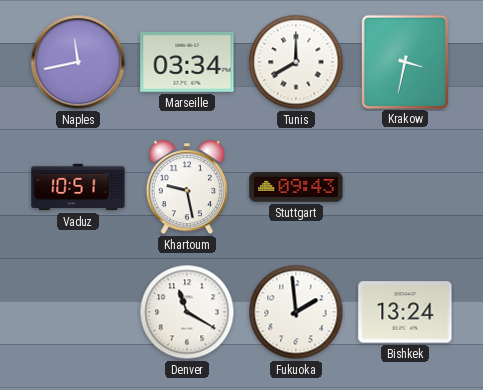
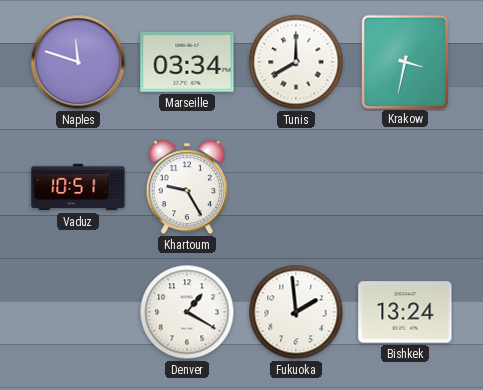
Naples: 11:43 -> 11:48
Khartoum: 9:28 -> 9:25
Stuttgart: 09:43 -> none
Denver: 11:20 -> 1:20
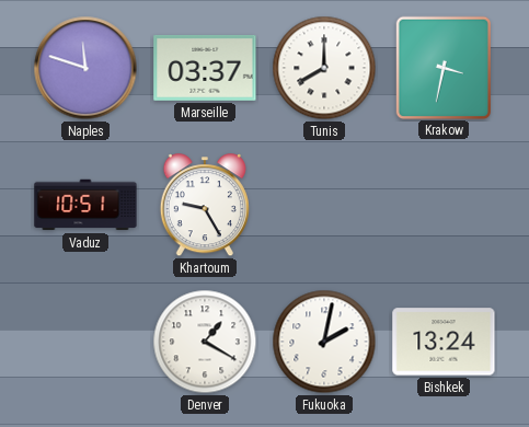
Marseille: 03:34 -> 03:37
Fukuoka: 1:59 -> 2:02
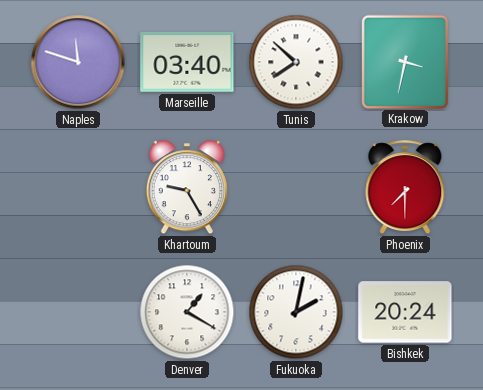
Marseille: 03:37 -> 03:40
Tunis: 8:00 -> 7:52
Vaduz: 10:51 -> none
Phoenix: none -> 7:30
Bishkek: 13:24 -> 20:24
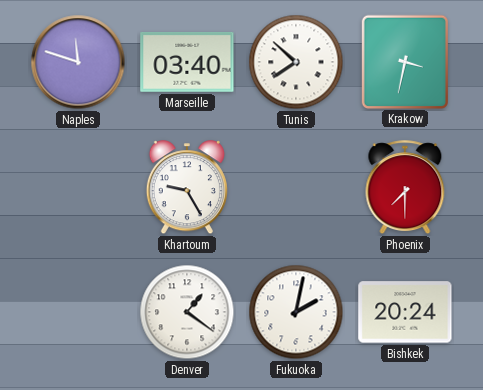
Denver: 1:20 -> 1:21
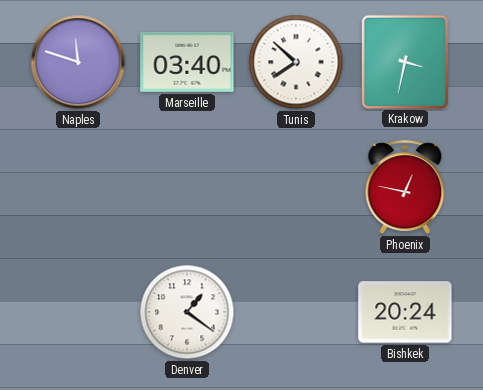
Khartoum: 9:25 -> none
Phoenix: 7:30 -> 12:47
Fukuoka: 2:02 -> none
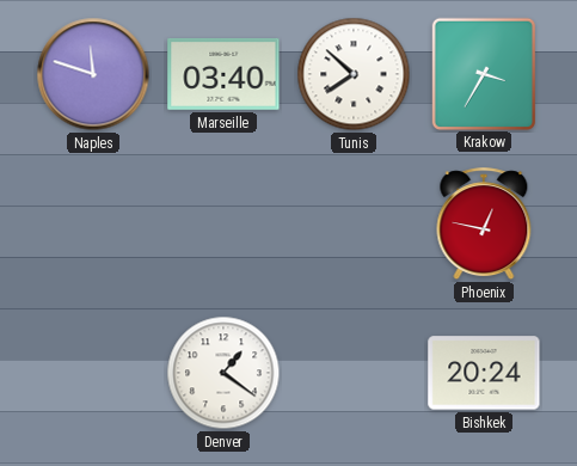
Krakow: 3:32 -> 3:35
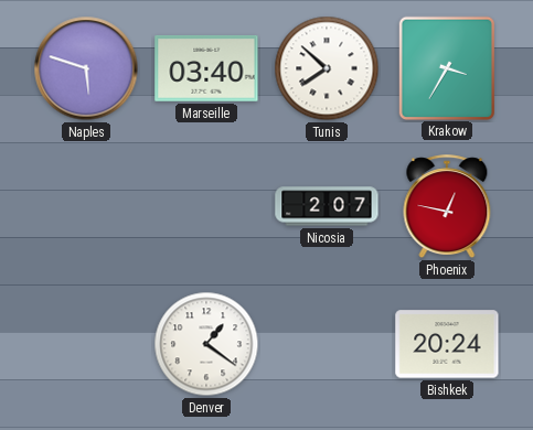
Naples: 11:48 -> 5:48
Nicosia: none -> 2:07
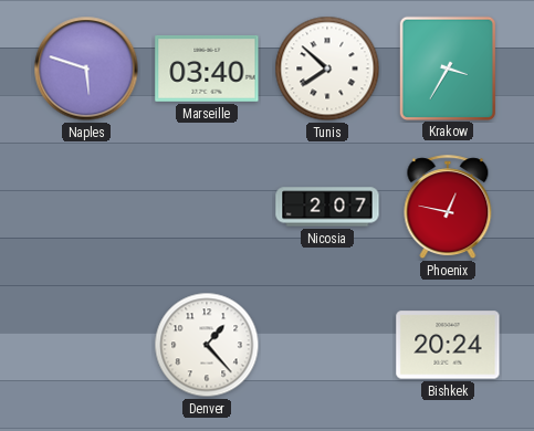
Denver: 1:21 -> 1:23
